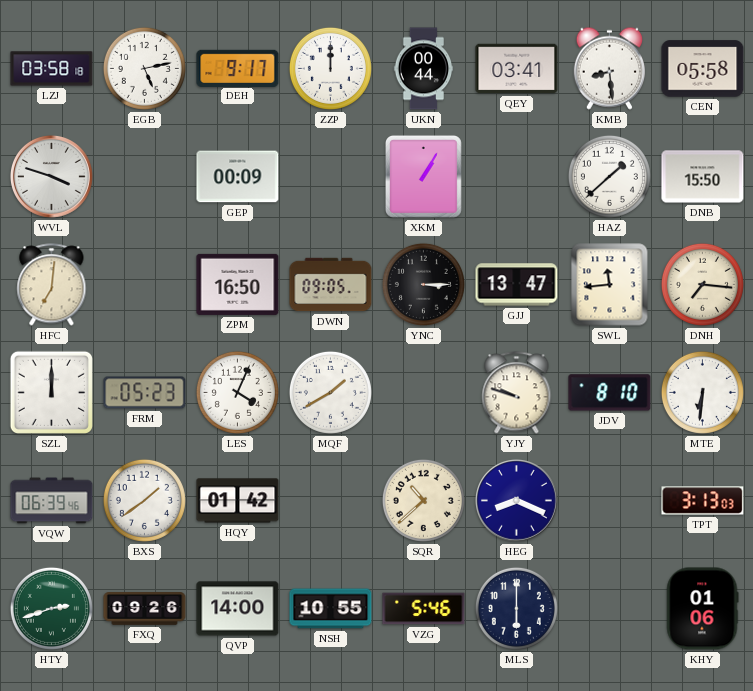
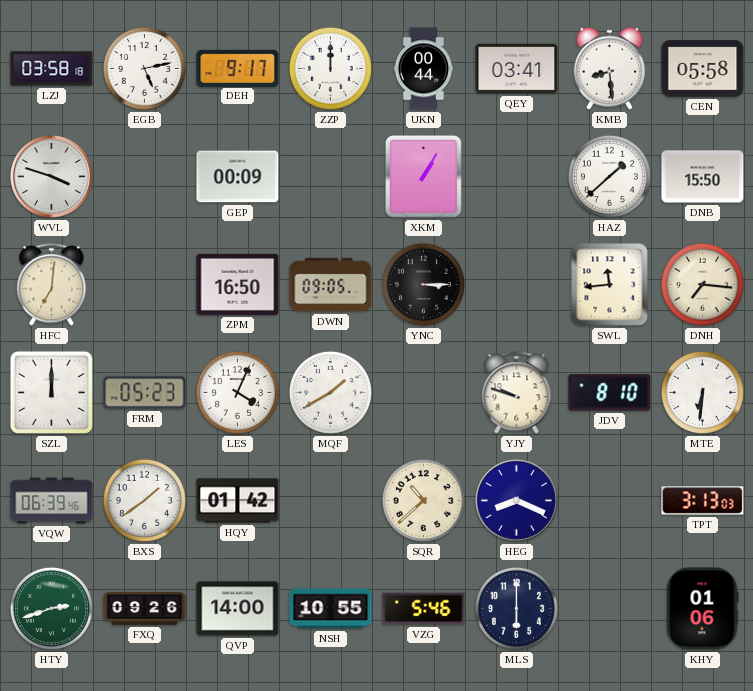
GJJ: 13:47 -> none
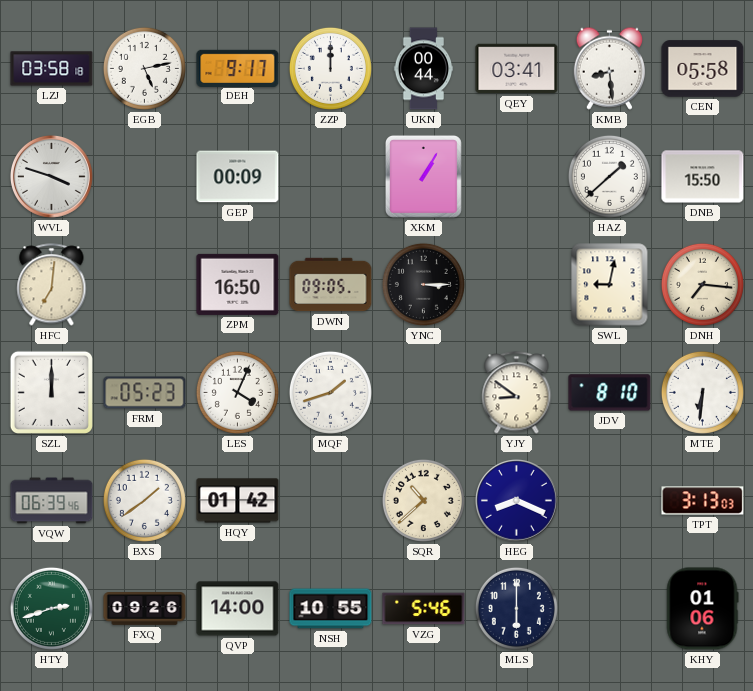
SWL: 11:44 -> 9:02
MQF: 1:40 -> 1:42
YJY: 9:48 -> 8:51
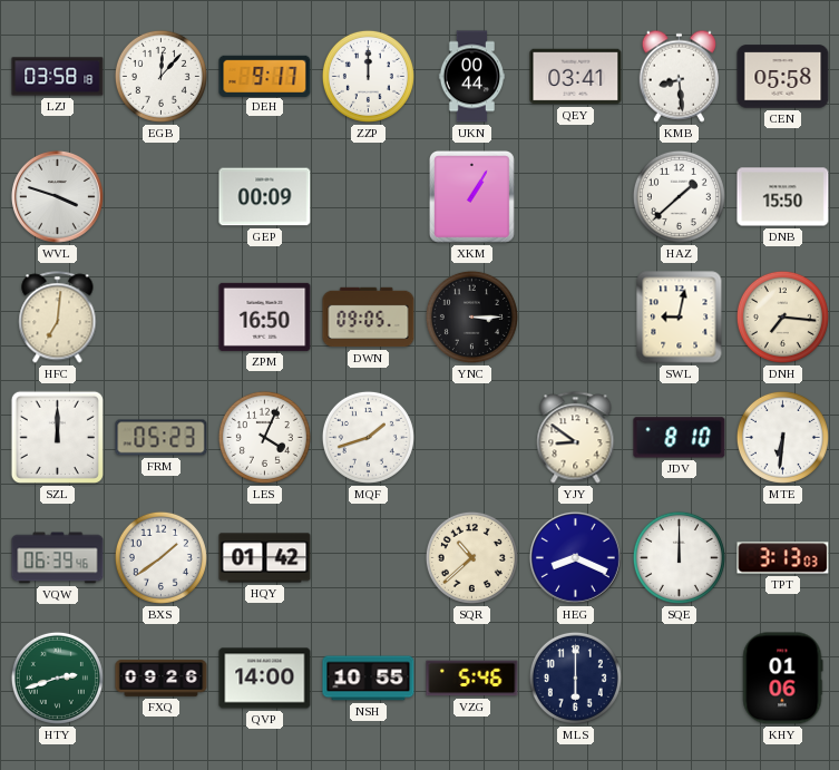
EGB: 5:13 -> 12:07
SQE: none -> 12:00
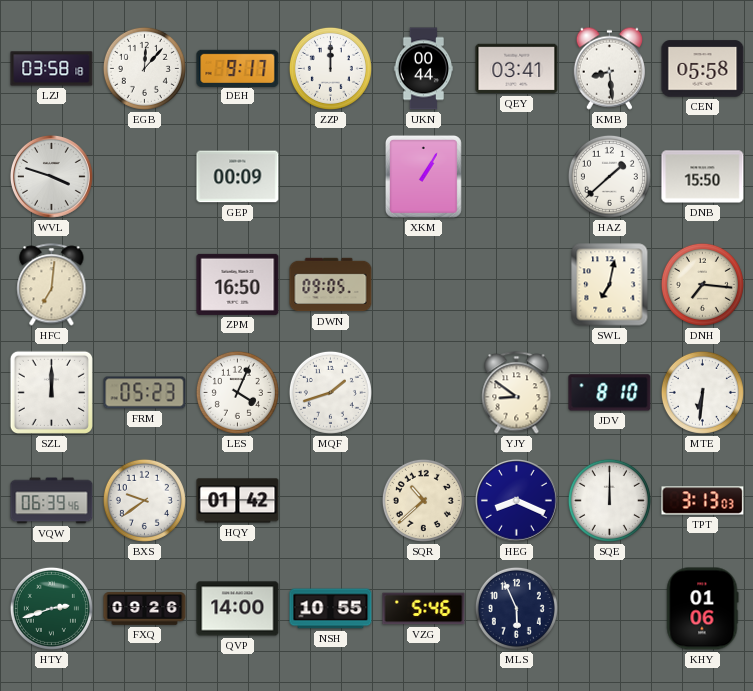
YNC: 3:15 -> none
SWL: 9:02 -> 7:02
BXS: 1:39 -> 9:39
MLS: 6:00 -> 5:56
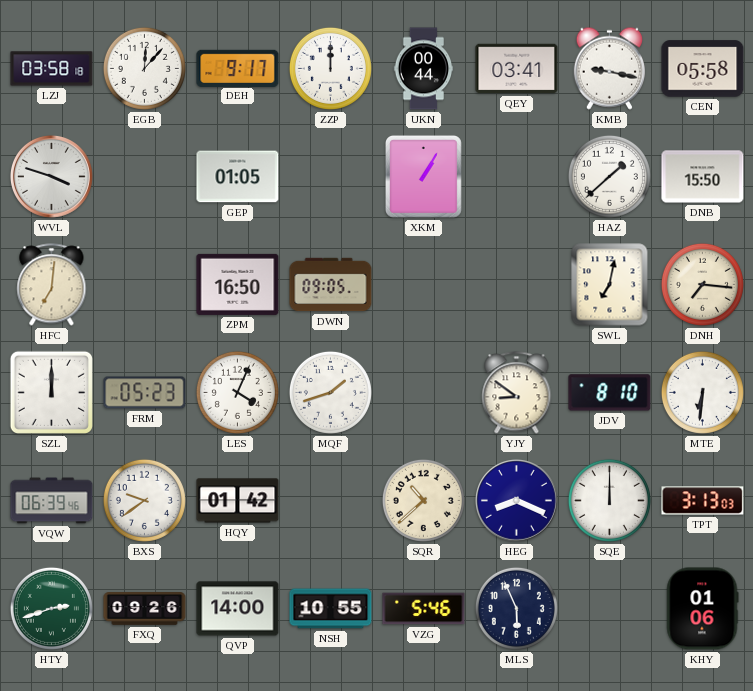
KMB: 8:29 -> 9:17
GEP: 00:09 -> 01:05
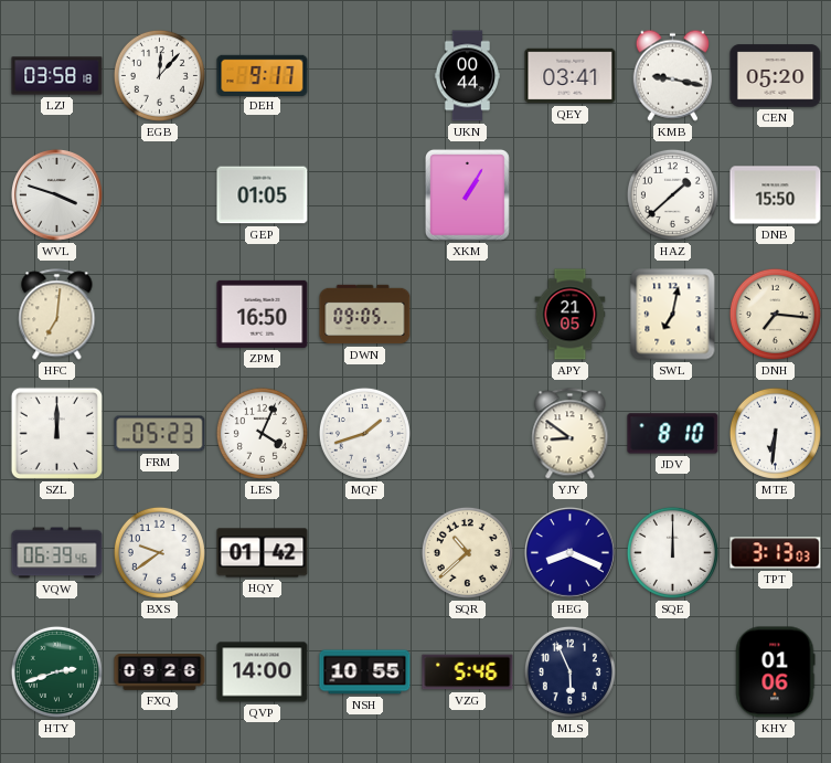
ZZP: 12:00 -> none
CEN: 05:58 -> 05:20
APY: none -> 21:05
